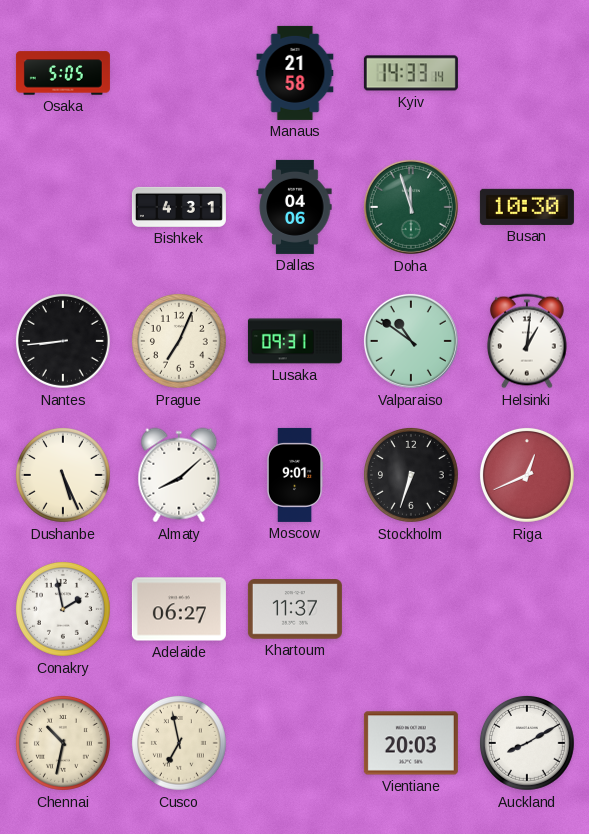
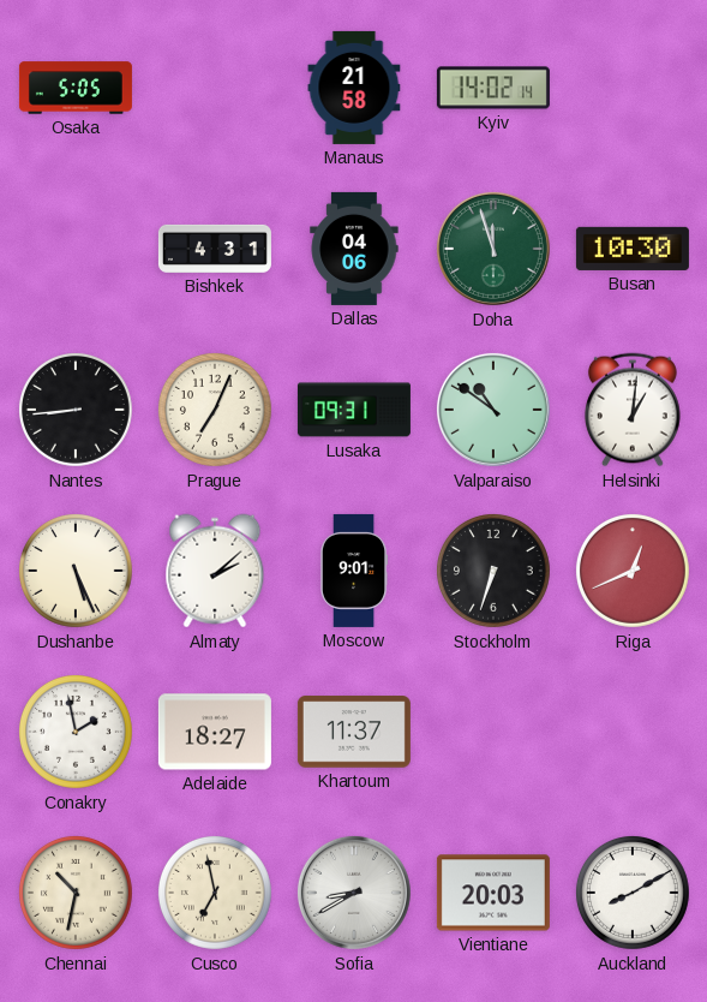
Kyiv: 14:33 -> 14:02
Almaty: 8:08 -> 2:08
Adelaide: 06:27 -> 18:27
Sofia: none -> 8:40
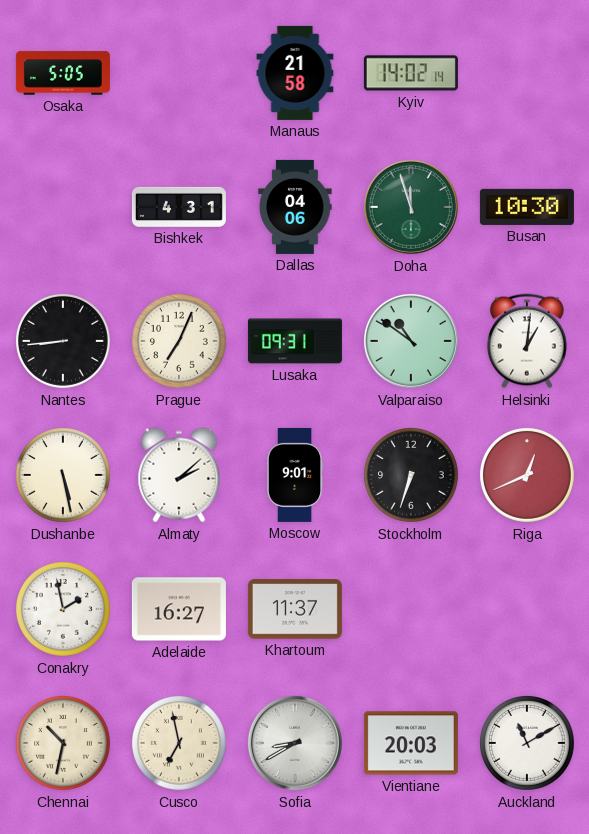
Dushanbe: 5:26 -> 5:28
Adelaide: 18:27 -> 16:27
Auckland: 8:10 -> 11:10
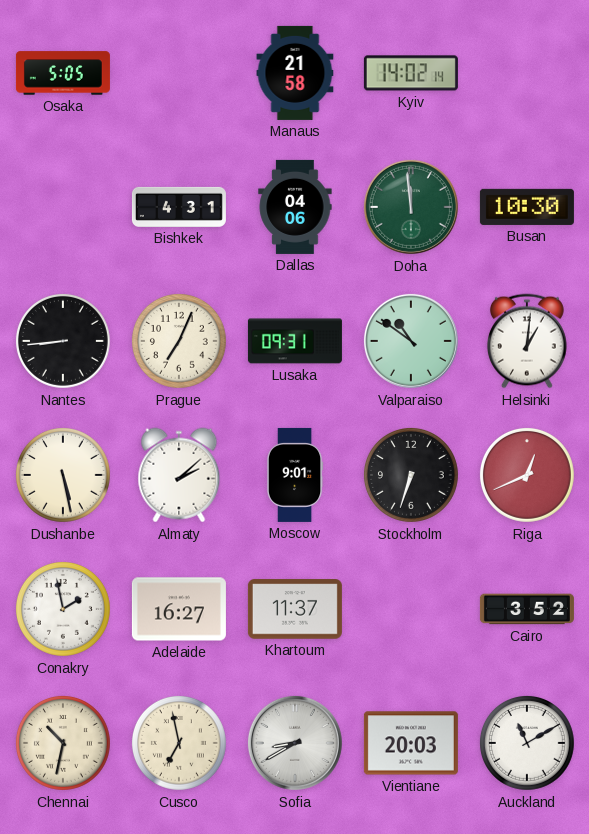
Doha: 11:57 -> 11:59
Cairo: none -> 3:52
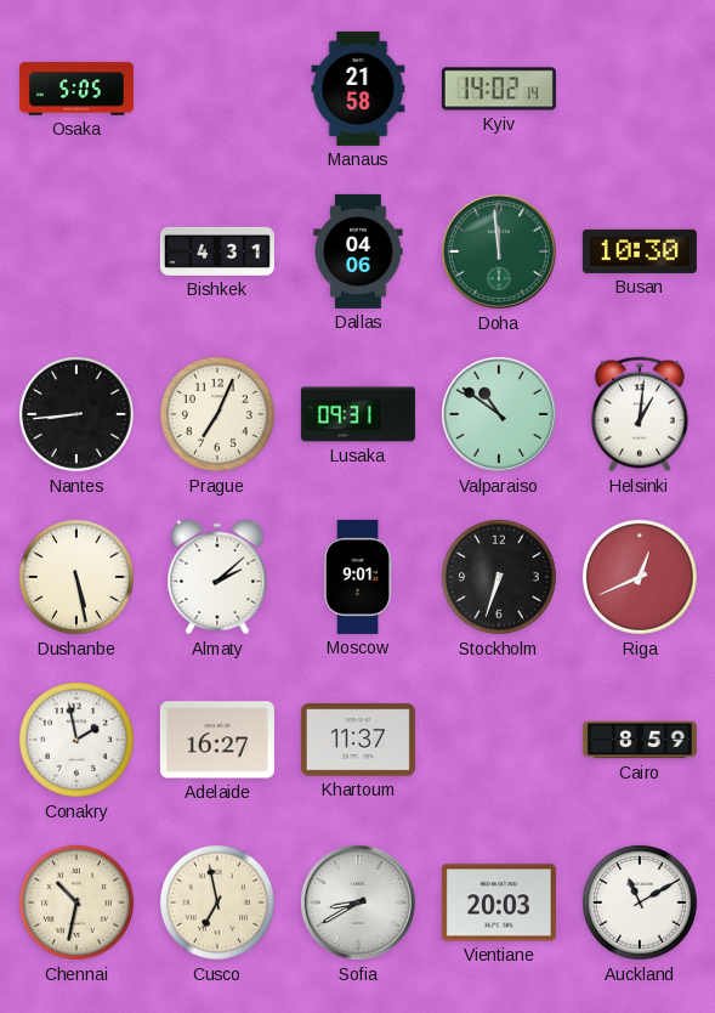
Cairo: 3:52 -> 8:59
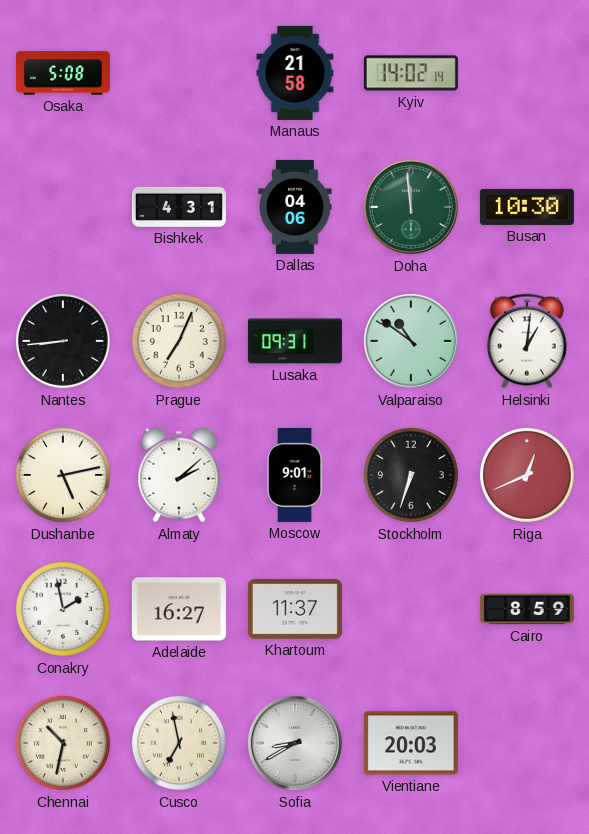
Osaka: 5:05 -> 5:08
Dushanbe: 5:28 -> 5:13
Auckland: 11:10 -> none
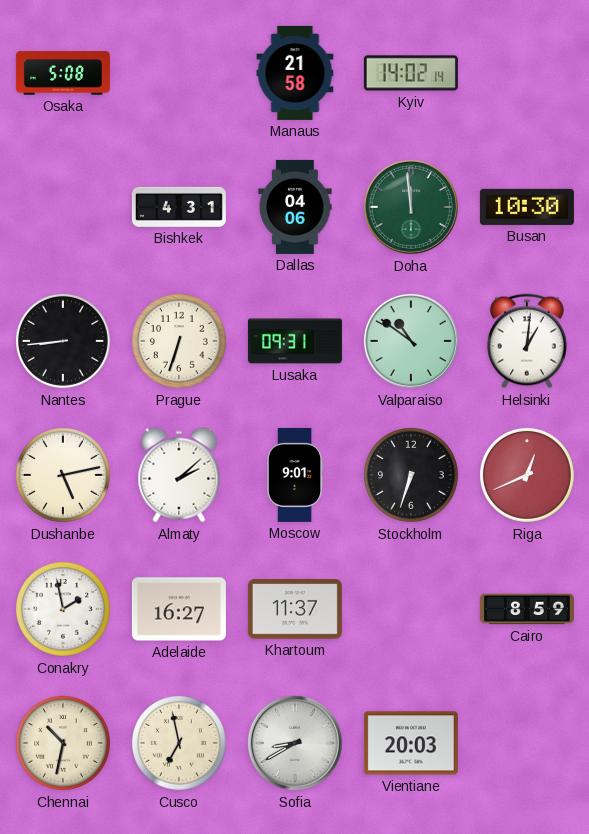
Prague: 7:04 -> 6:33
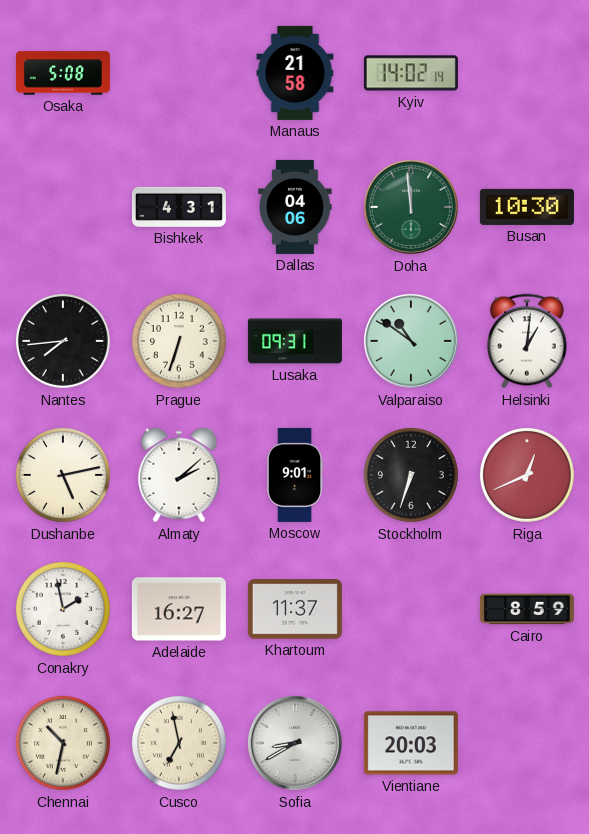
Nantes: 8:44 -> 7:44
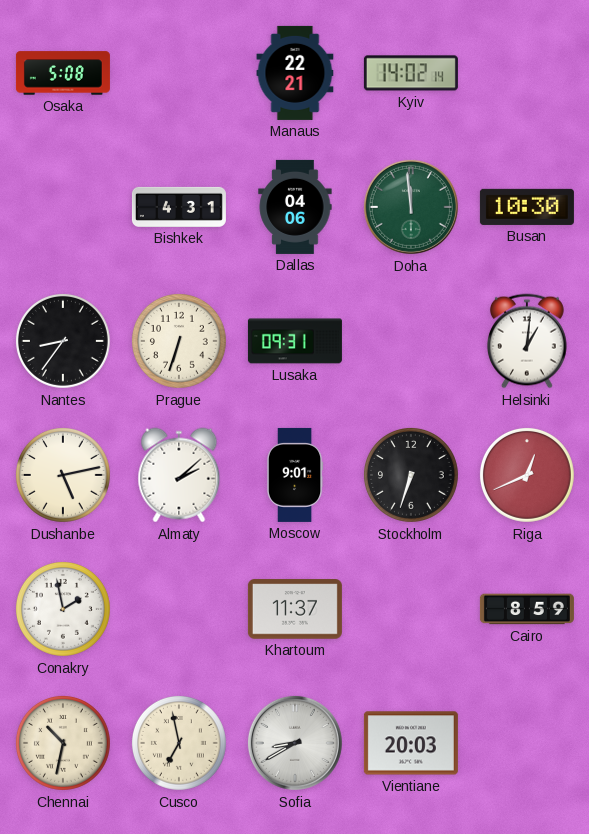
Manaus: 21:58 -> 22:21
Nantes: 7:44 -> 8:36
Valparaiso: 10:51 -> none
Adelaide: 16:27 -> none
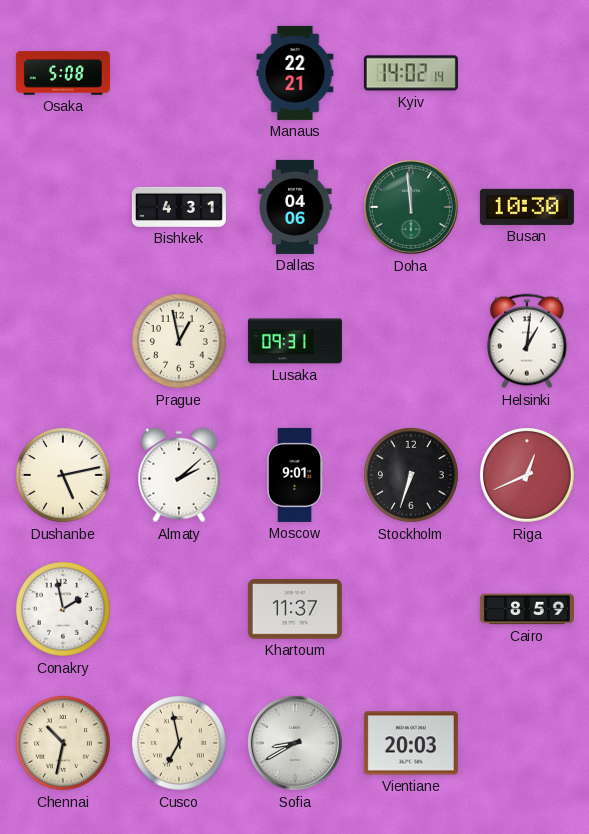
Nantes: 8:36 -> none
Prague: 6:33 -> 12:58
